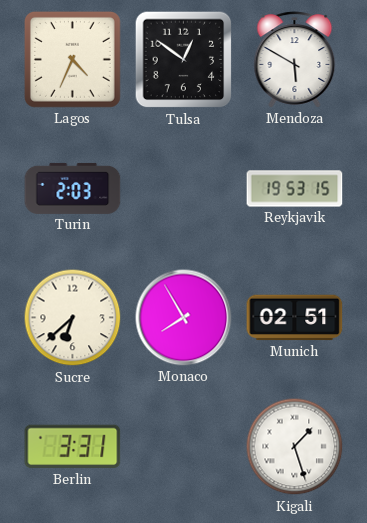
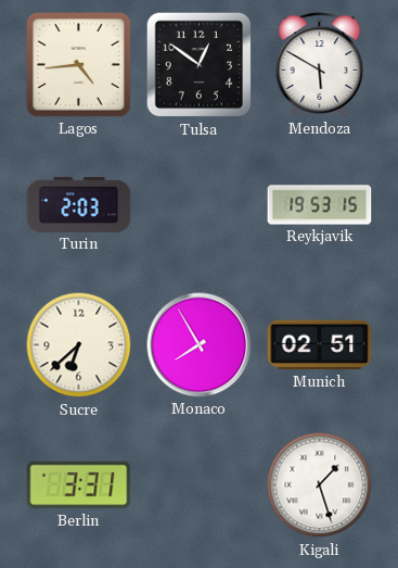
Lagos: 4:34 -> 4:44
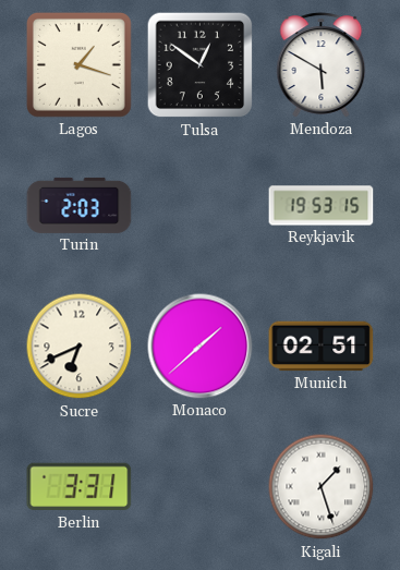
Lagos: 4:44 -> 1:18
Sucre: 6:38 -> 6:41
Monaco: 7:55 -> 1:38
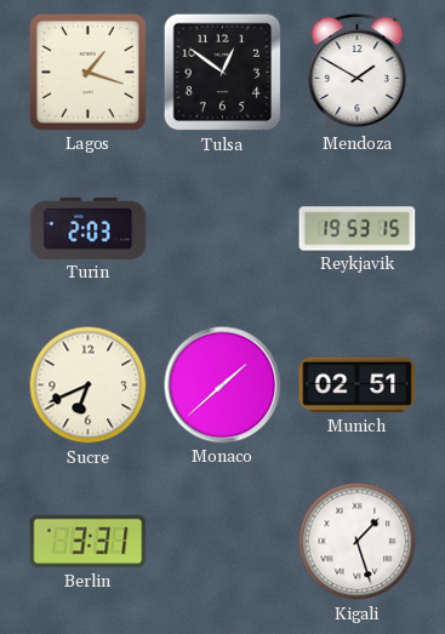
Mendoza: 5:50 -> 1:50
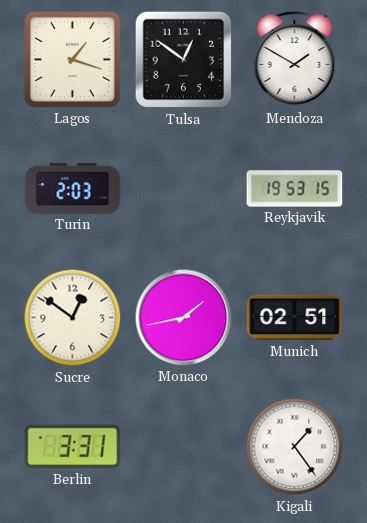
Sucre: 6:41 -> 12:51
Monaco: 1:38 -> 1:43
Kigali: 1:27 -> 1:24
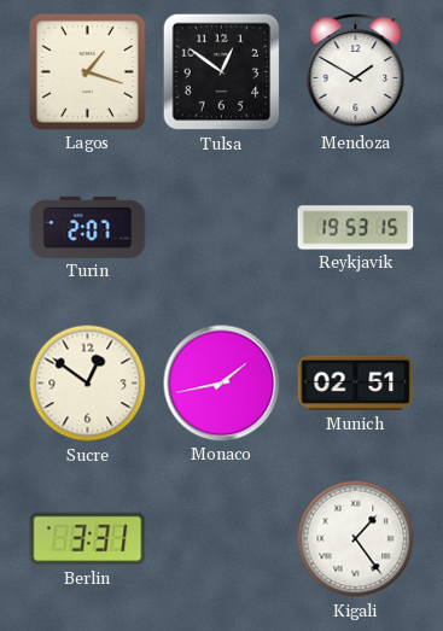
Turin: 2:03 -> 2:07
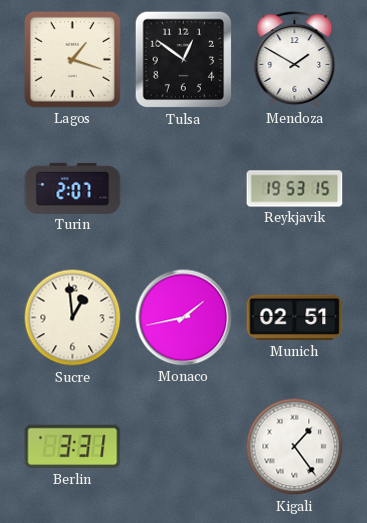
Sucre: 12:51 -> 12:59
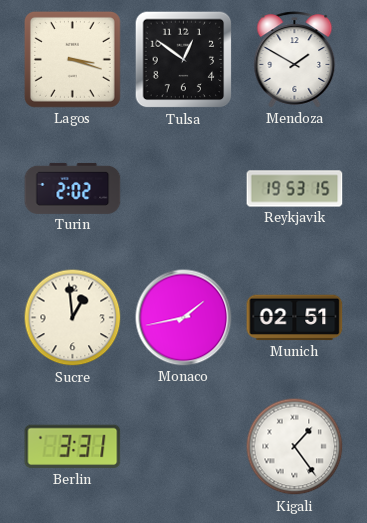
Lagos: 1:18 -> 3:18
Turin: 2:07 -> 2:02
